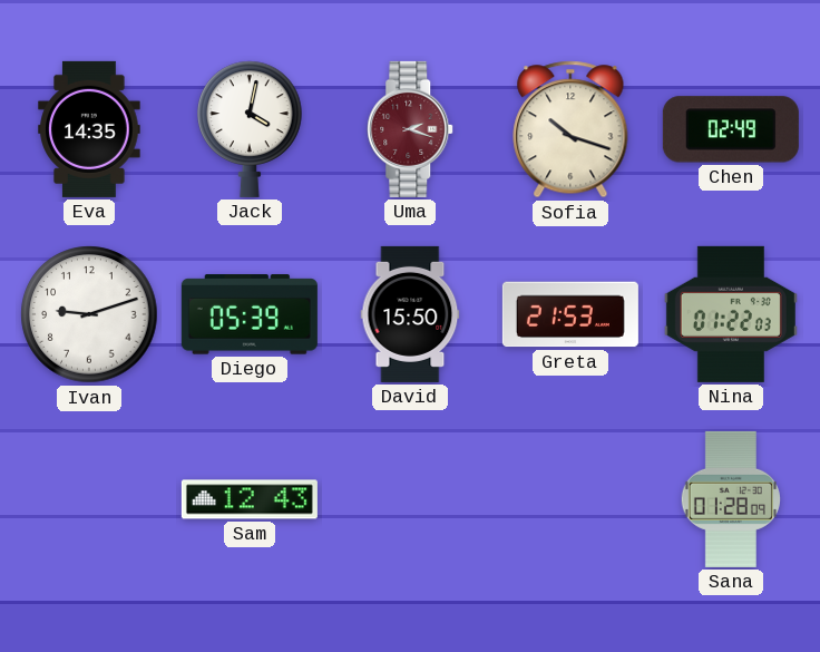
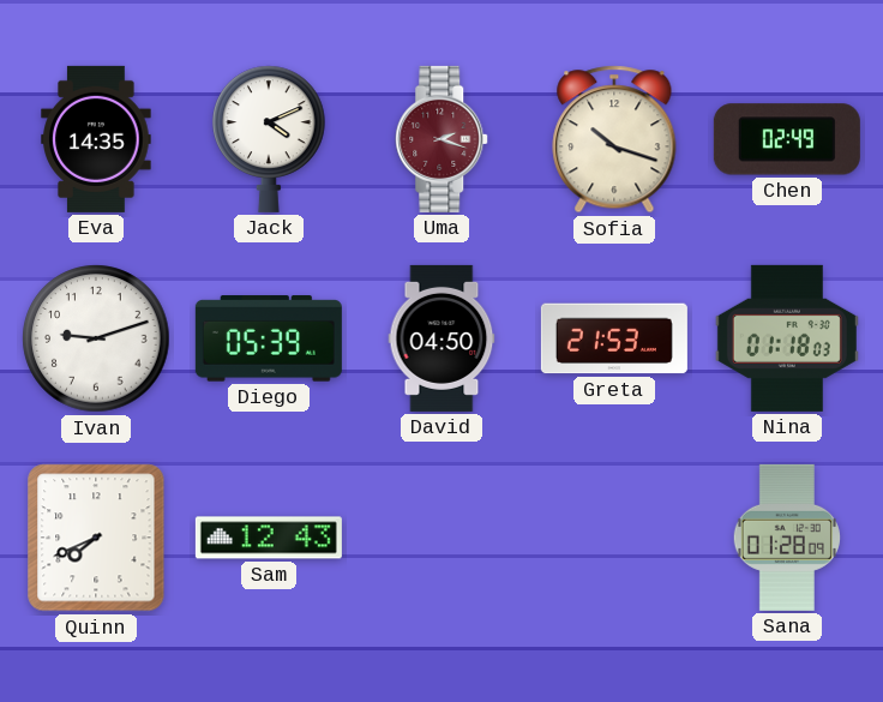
Jack: 4:02 -> 4:11
David: 15:50 -> 04:50
Nina: 01:22 -> 01:18
Quinn: none -> 7:41
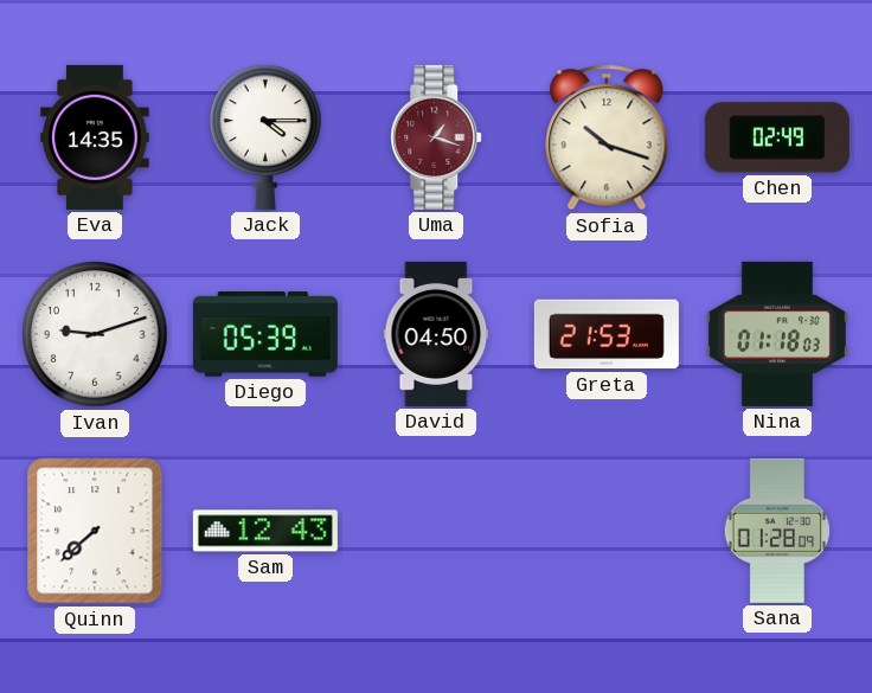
Jack: 4:11 -> 4:15
Uma: 2:18 -> 1:18
Quinn: 7:41 -> 7:38
